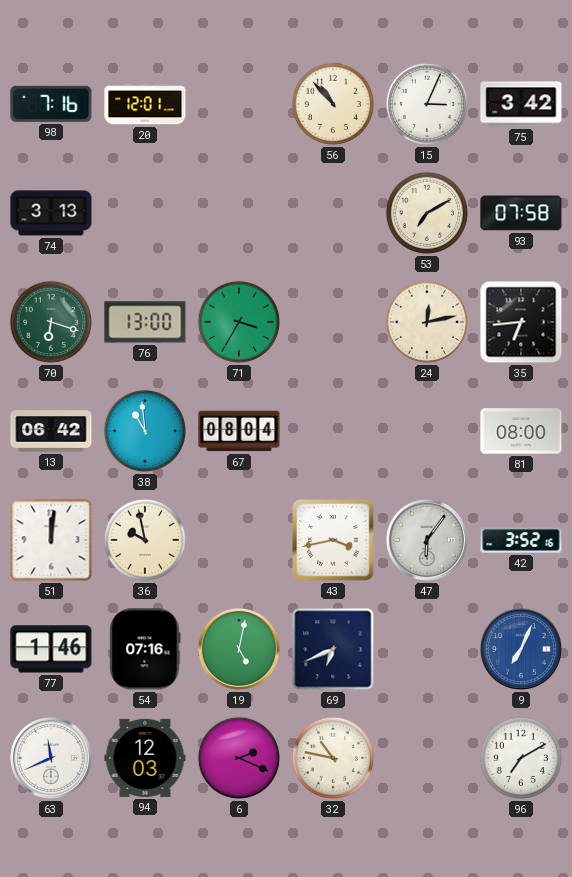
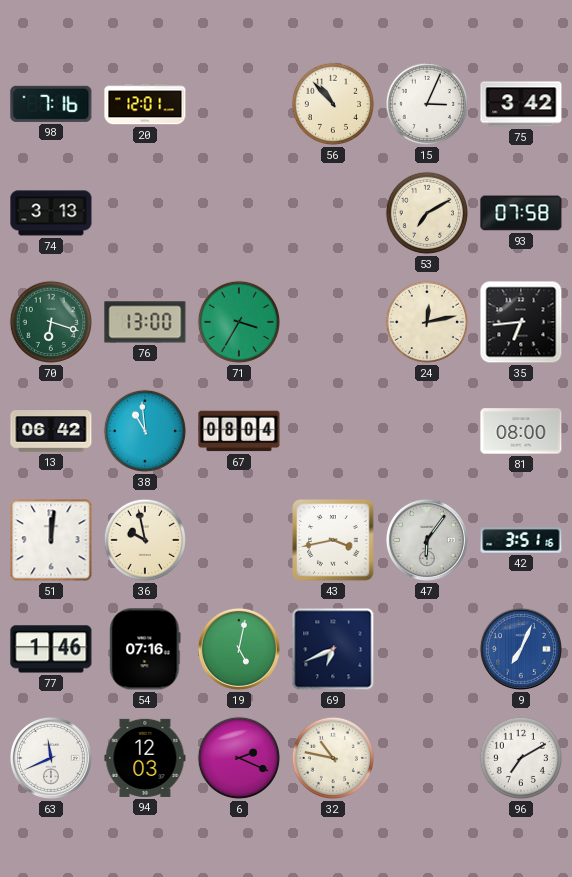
42: 3:52 -> 3:51
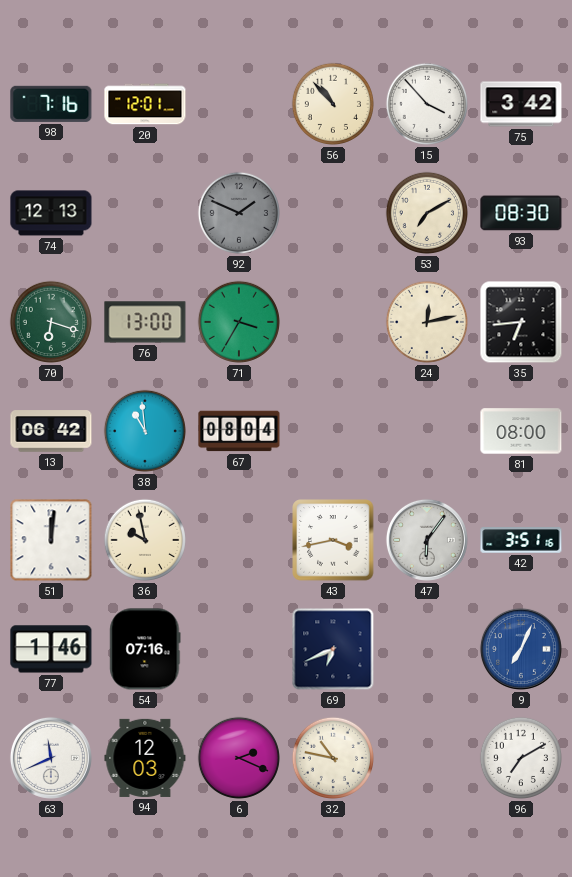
15: 3:04 -> 3:53
74: 3:13 -> 12:13
92: none -> 1:49
93: 07:58 -> 08:30
19: 5:02 -> none
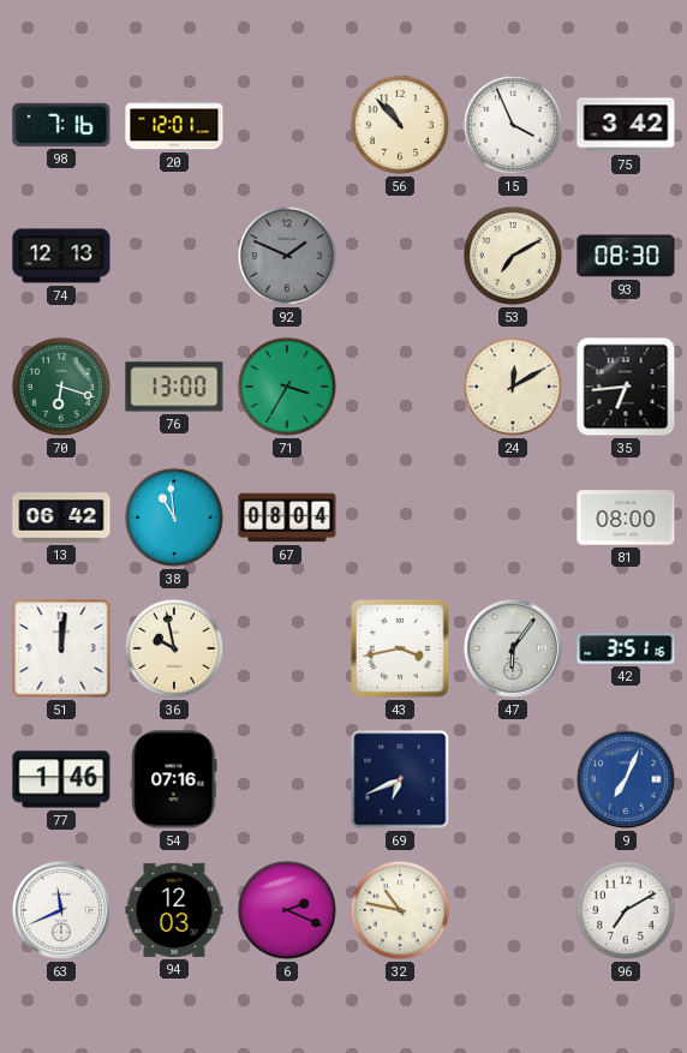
15: 3:53 -> 3:56
24: 12:13 -> 12:10
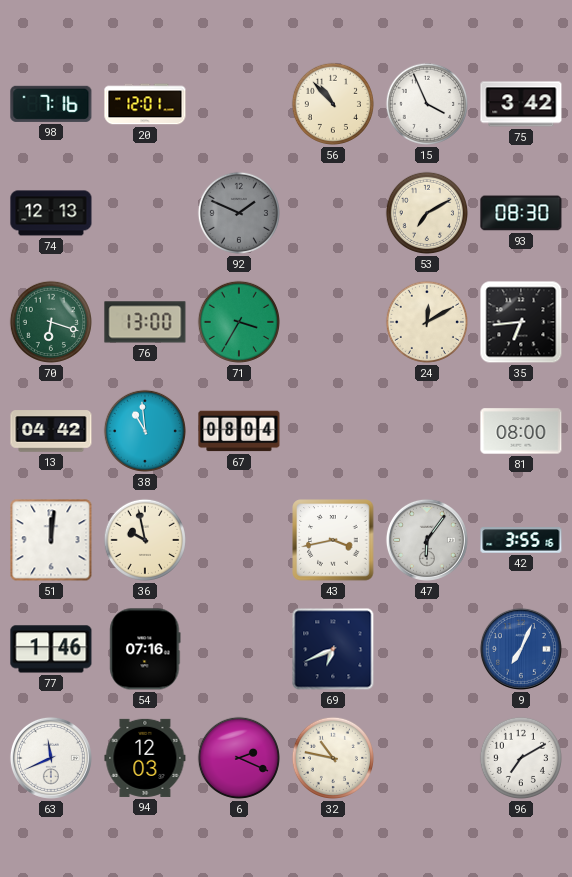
13: 06:42 -> 04:42
42: 3:51 -> 3:55
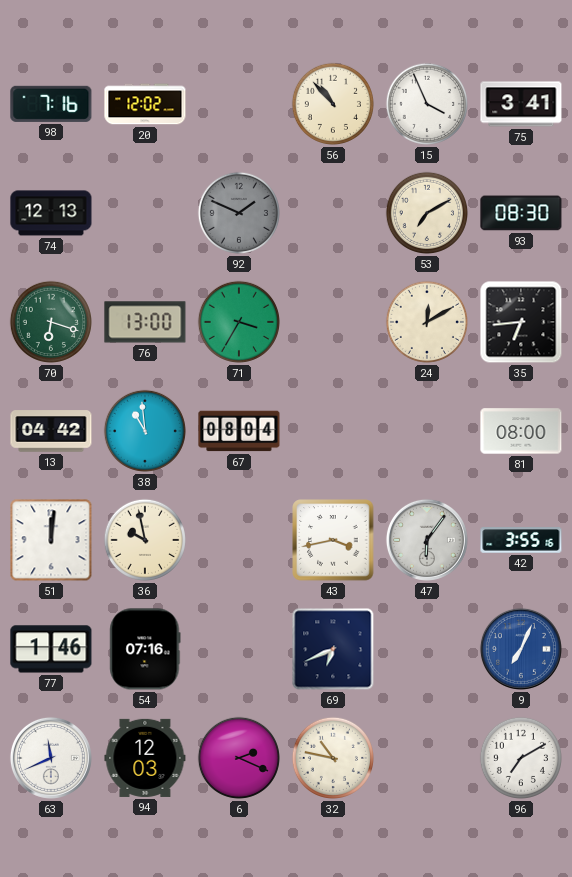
20: 12:01 -> 12:02
75: 3:42 -> 3:41
